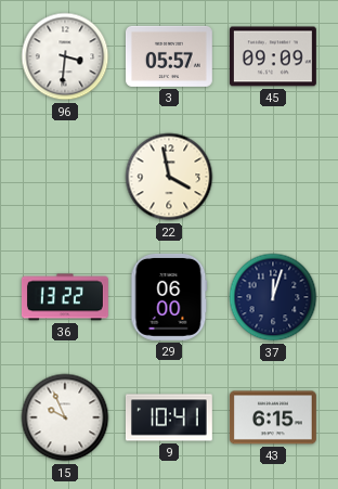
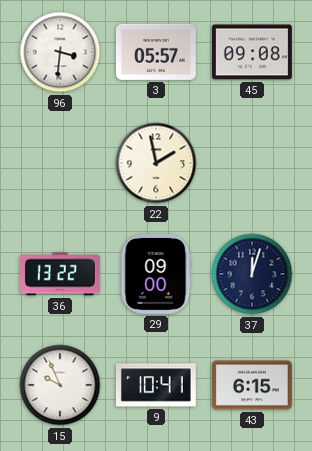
45: 09:09 -> 09:08
22: 3:58 -> 1:58
29: 06:00 -> 09:00
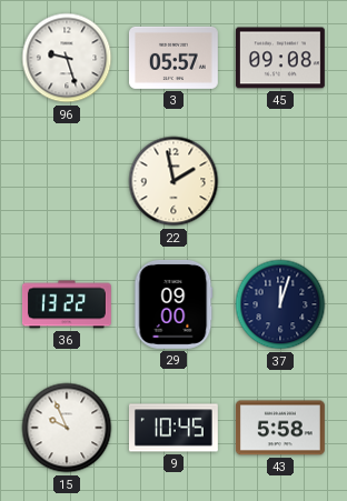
96: 3:31 -> 9:27
9: 10:41 -> 10:45
43: 6:15 -> 5:58
